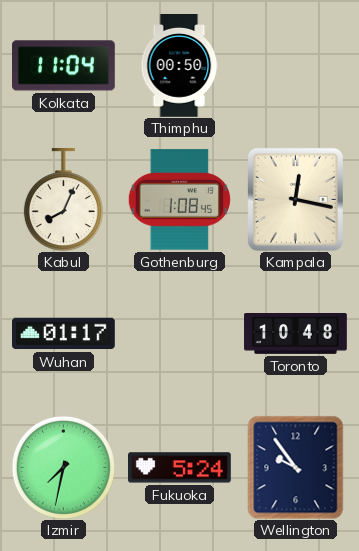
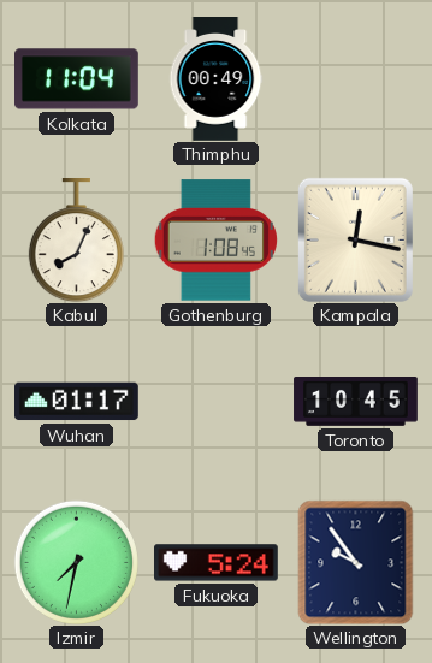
Thimphu: 00:50 -> 00:49
Toronto: 10:48 -> 10:45
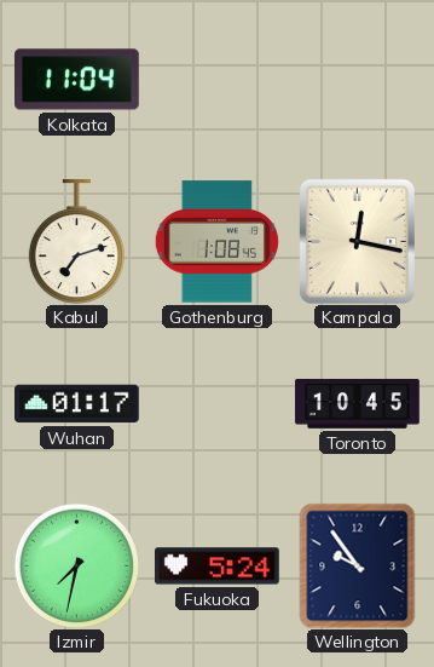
Thimphu: 00:49 -> none
Kabul: 8:04 -> 7:12
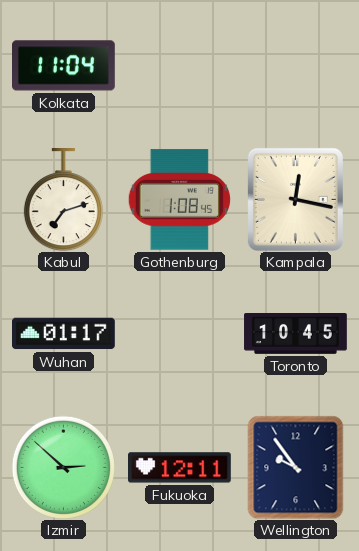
Izmir: 7:32 -> 2:52
Fukuoka: 5:24 -> 12:11
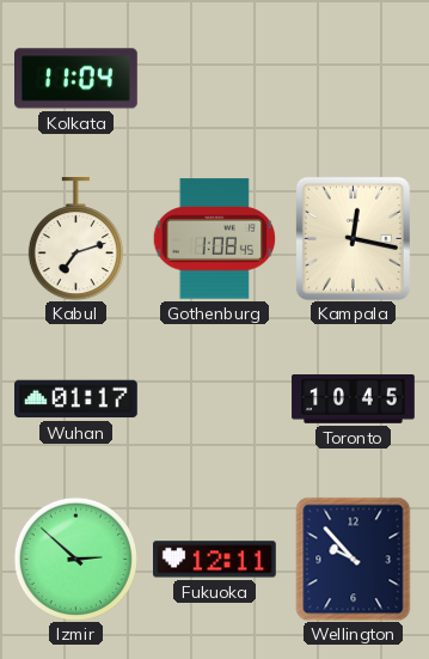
Wellington: 9:54 -> 9:53
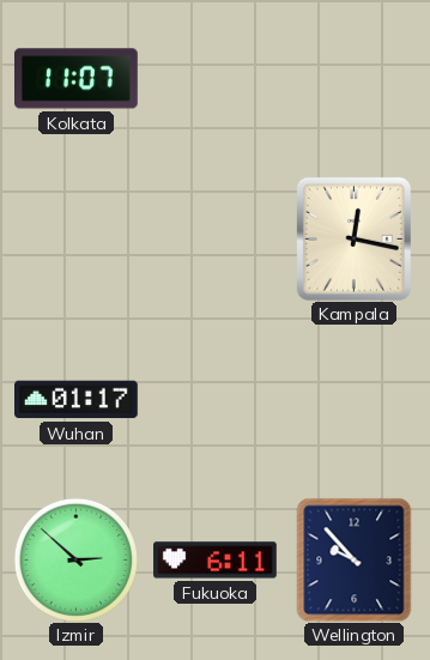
Kolkata: 11:04 -> 11:07
Kabul: 7:12 -> none
Gothenburg: 1:08 -> none
Toronto: 10:45 -> none
Fukuoka: 12:11 -> 6:11
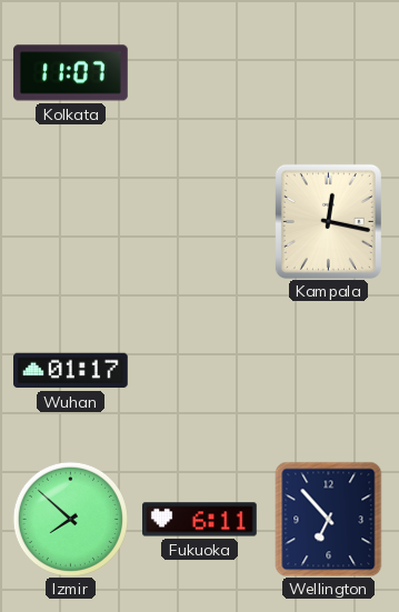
Izmir: 2:52 -> 7:52
Wellington: 9:53 -> 6:53
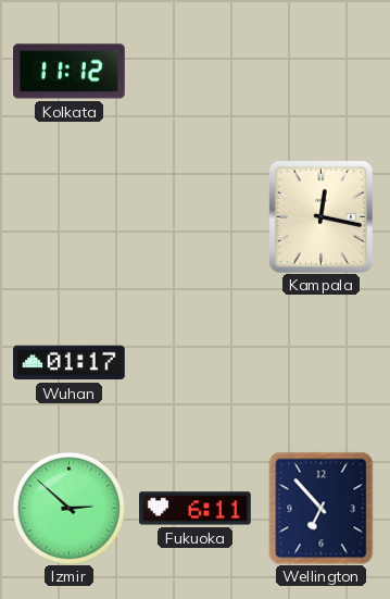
Kolkata: 11:07 -> 11:12
Izmir: 7:52 -> 2:52
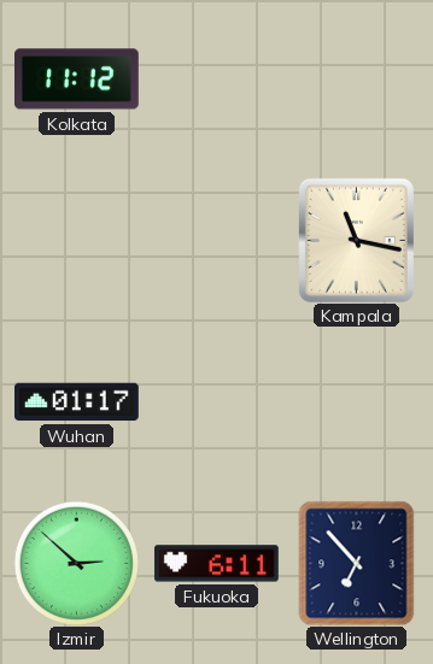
Kampala: 12:17 -> 11:17
